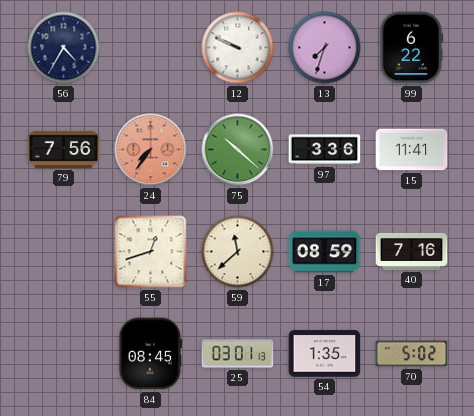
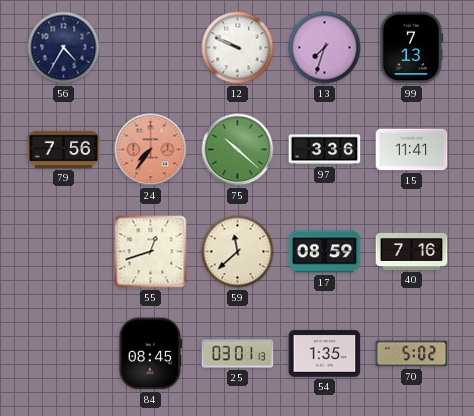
99: 6:22 -> 7:13
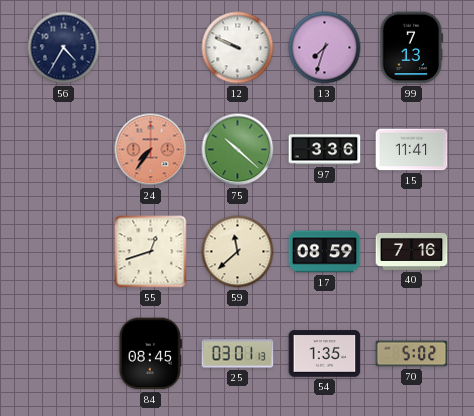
79: 7:56 -> none
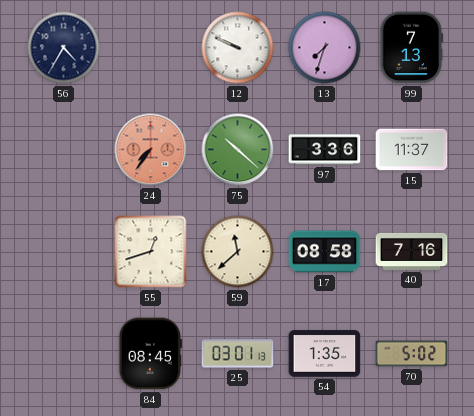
15: 11:41 -> 11:37
17: 08:59 -> 08:58
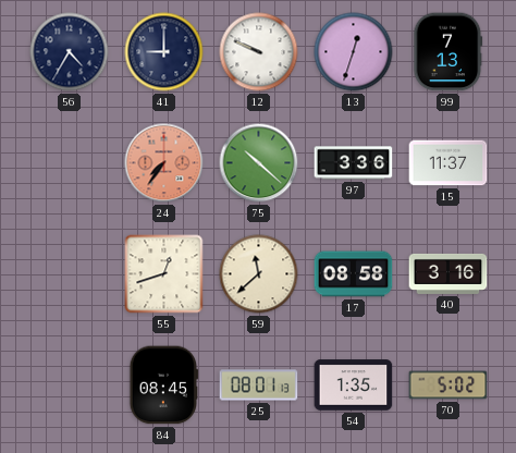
41: none -> 9:00
13: 7:33 -> 12:33
40: 7:16 -> 3:16
25: 03:01 -> 08:01
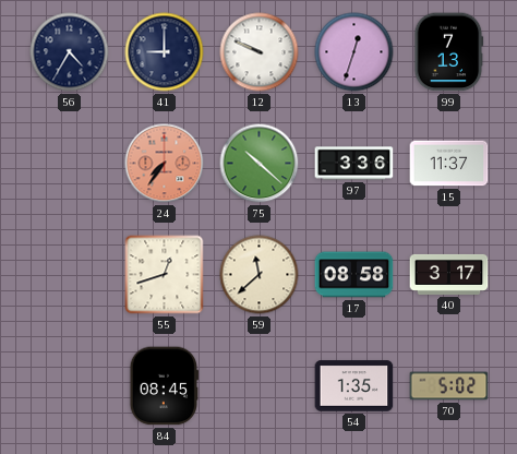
40: 3:16 -> 3:17
25: 08:01 -> none
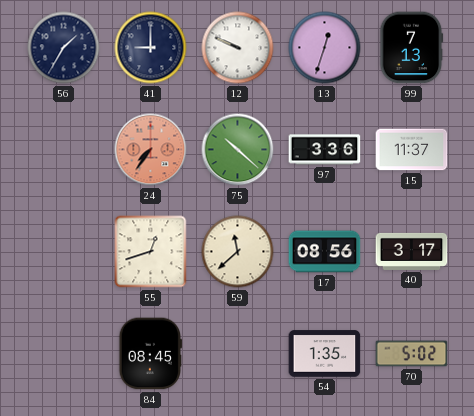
56: 4:35 -> 1:35
17: 08:58 -> 08:56
